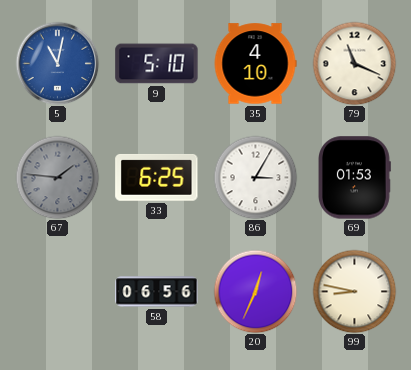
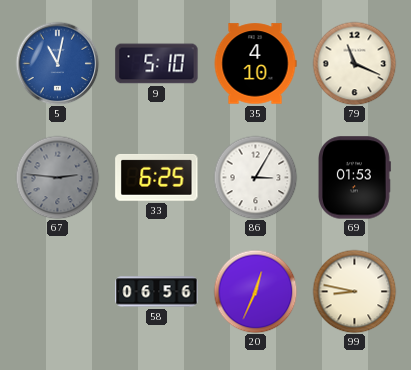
67: 1:46 -> 2:46
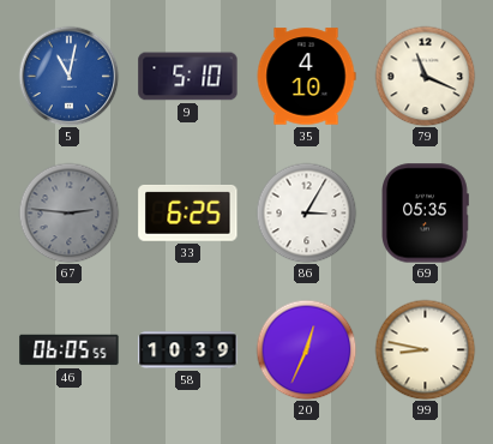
69: 01:53 -> 05:35
46: none -> 06:05
58: 06:56 -> 10:39
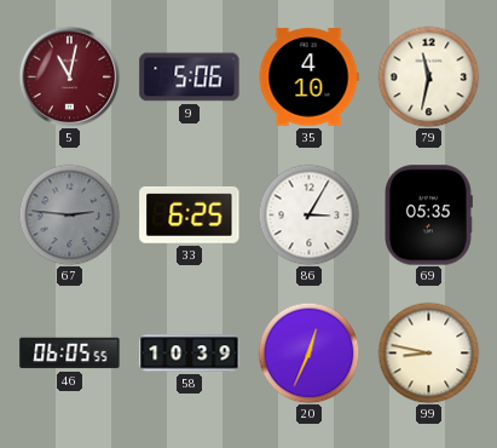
5 dial: blue -> burgundy
9: 5:10 -> 5:06
79: 11:19 -> 11:32
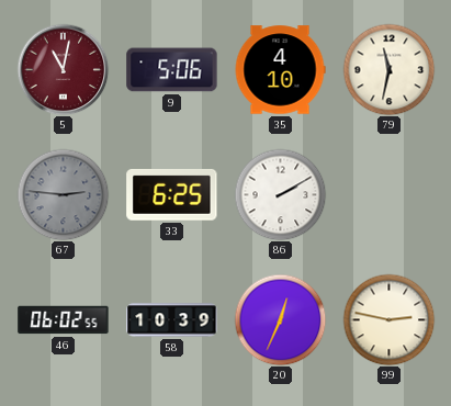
86: 3:05 -> 2:10
69: 05:35 -> none
46: 06:05 -> 06:02
99: 8:47 -> 2:47
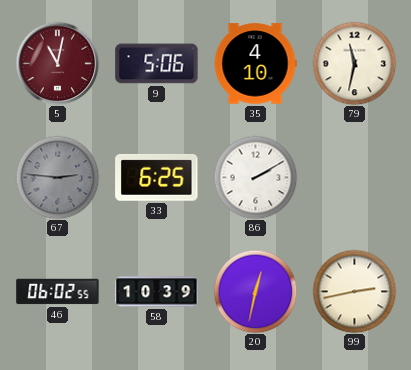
20: 12:34 -> 12:32
99: 2:47 -> 2:43
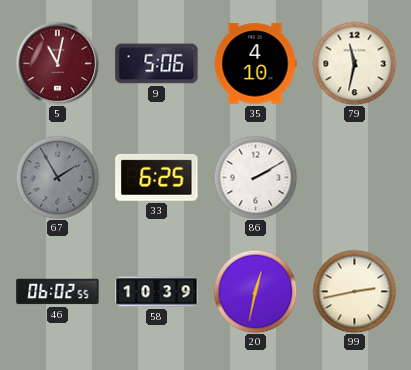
67: 2:46 -> 1:55
